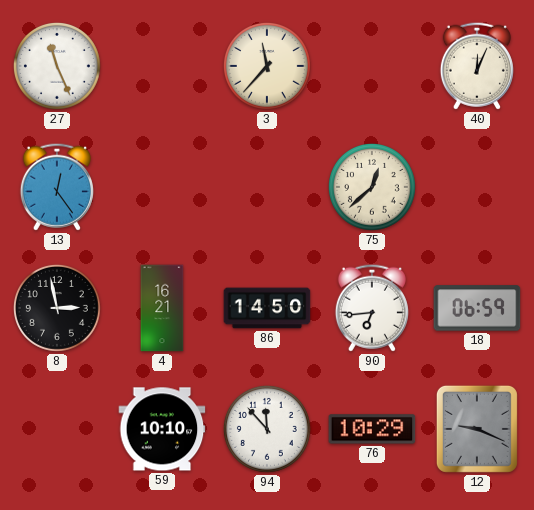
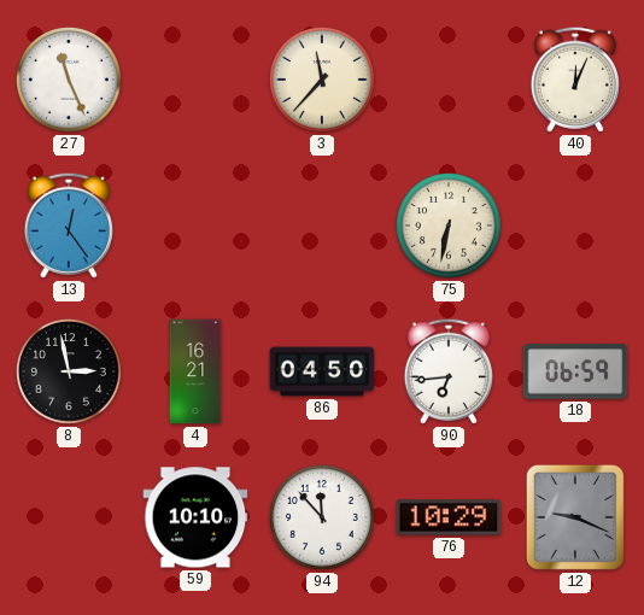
75: 12:38 -> 6:32
86: 14:50 -> 04:50
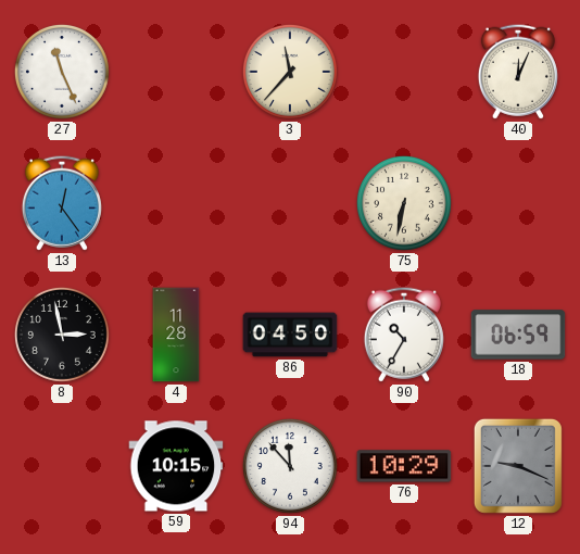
4: 16:21 -> 11:28
90: 6:44 -> 10:35
59: 10:10 -> 10:15
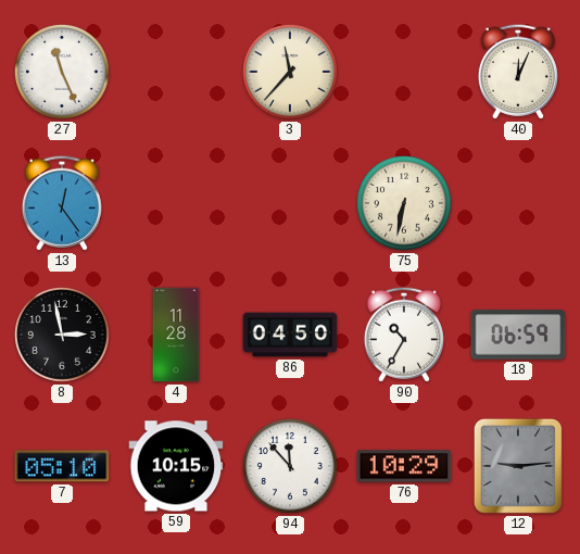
7: none -> 05:10
12: 9:19 -> 9:14
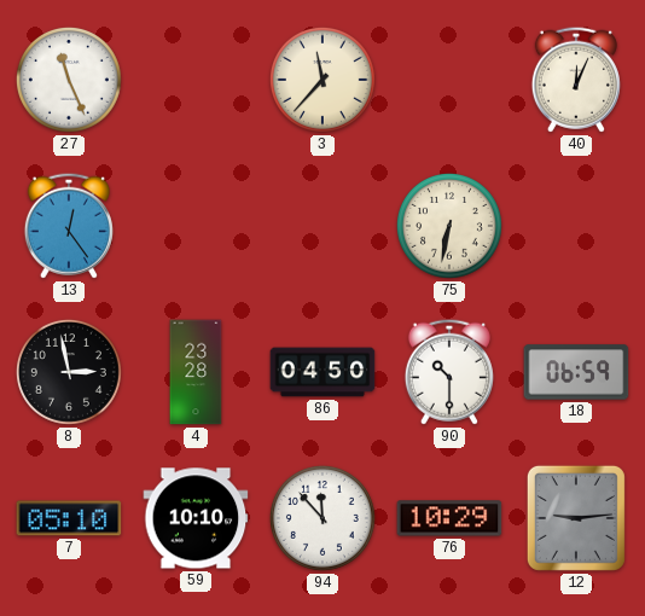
4: 11:28 -> 23:28
90: 10:35 -> 10:30
59: 10:15 -> 10:10
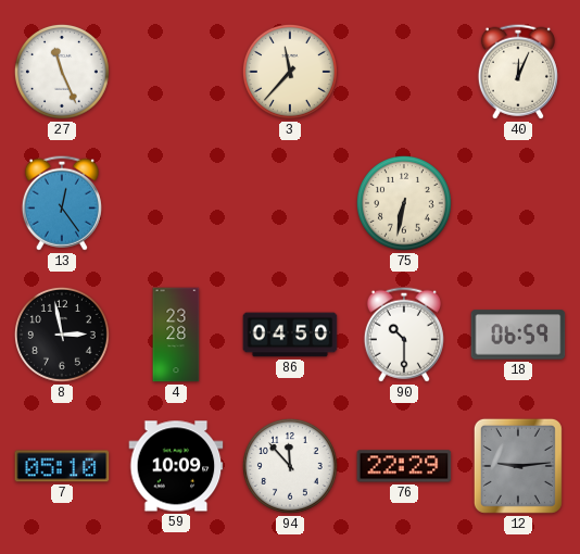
59: 10:10 -> 10:09
76: 10:29 -> 22:29
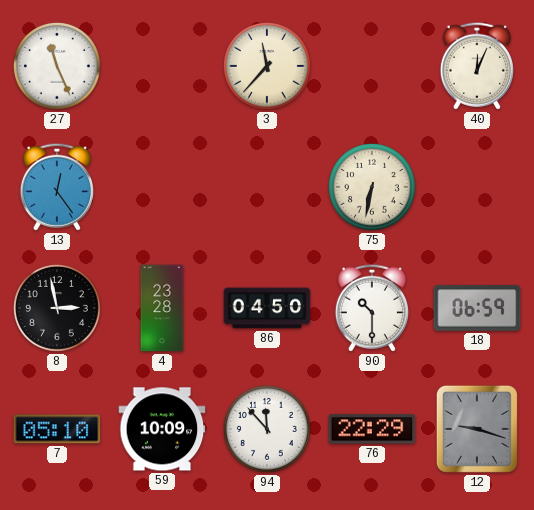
12: 9:14 -> 9:18
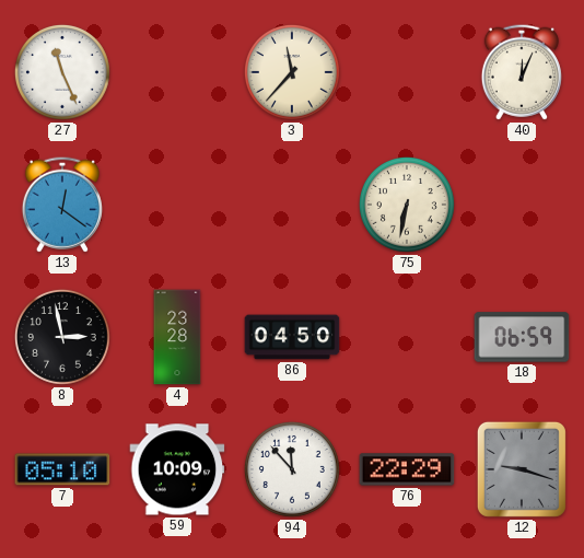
13: 12:24 -> 12:21
90: 10:30 -> none
